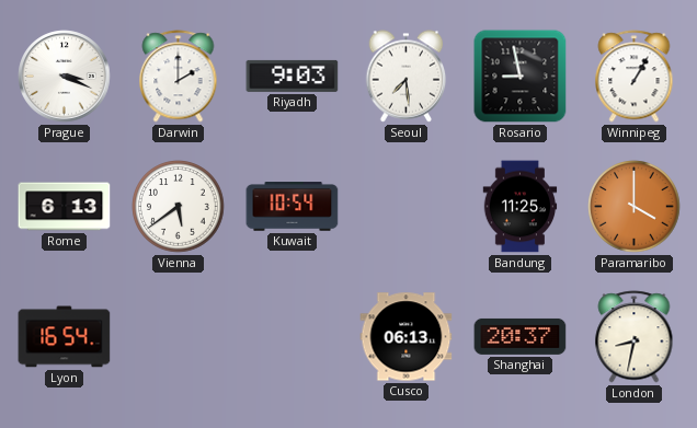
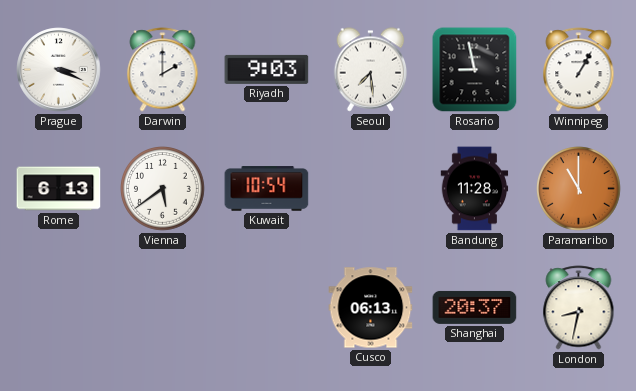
Bandung: 11:25 -> 11:28
Paramaribo: 4:00 -> 11:00
Lyon: 16:54 -> none
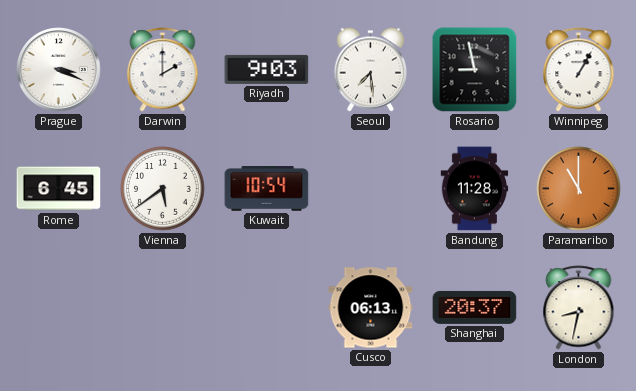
Rome: 6:13 -> 6:45
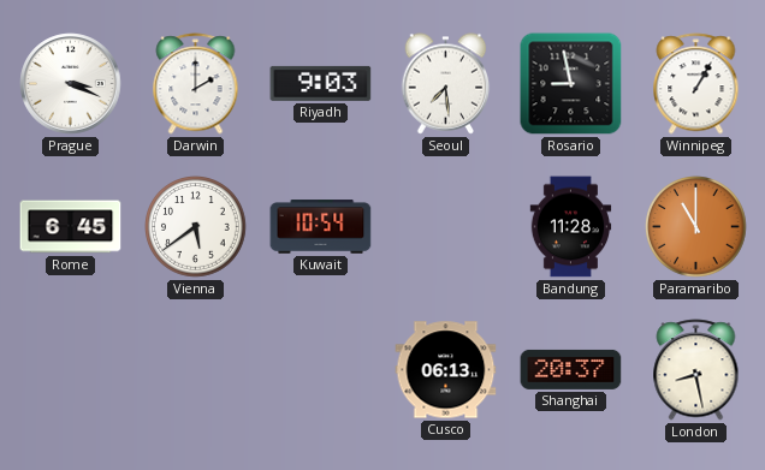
London: 8:32 -> 8:28
